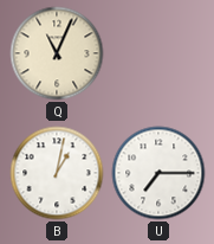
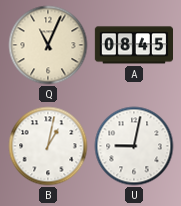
A: none -> 08:45
U: 7:15 -> 9:02
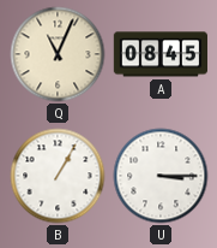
B: 1:02 -> 1:05
U: 9:02 -> 3:15
